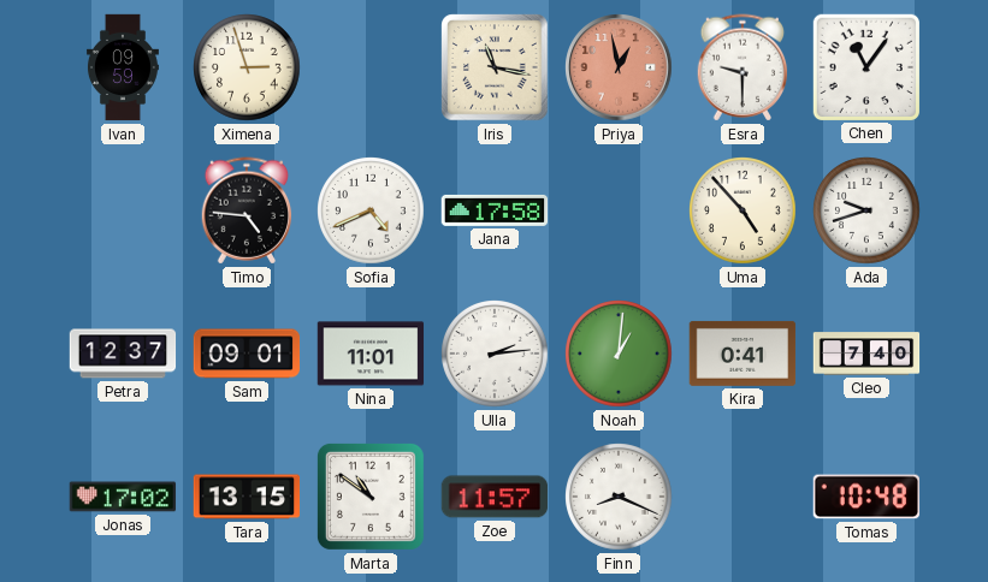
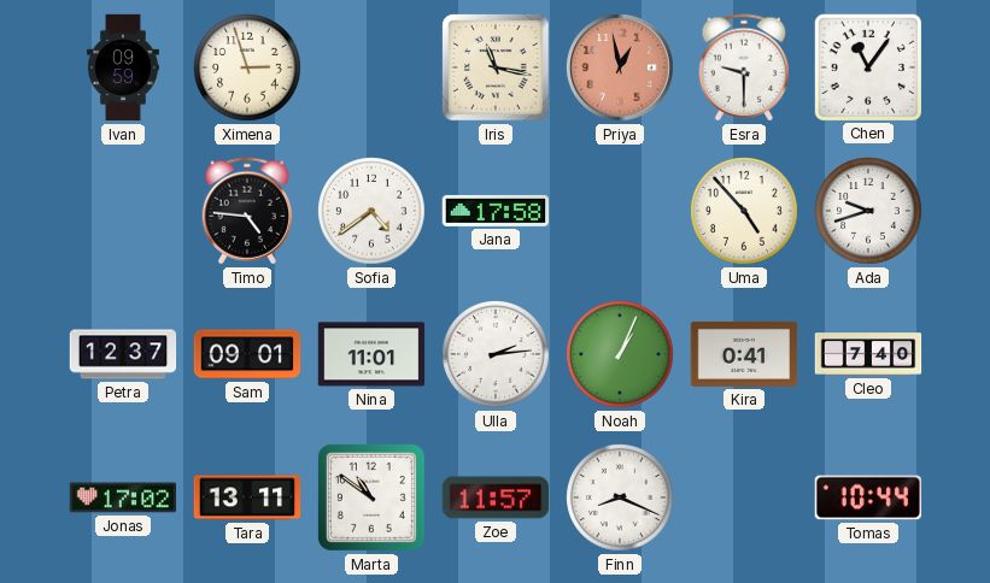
Sofia: 4:41 -> 4:39
Noah: 1:01 -> 1:04
Tara: 13:15 -> 13:11
Tomas: 10:48 -> 10:44
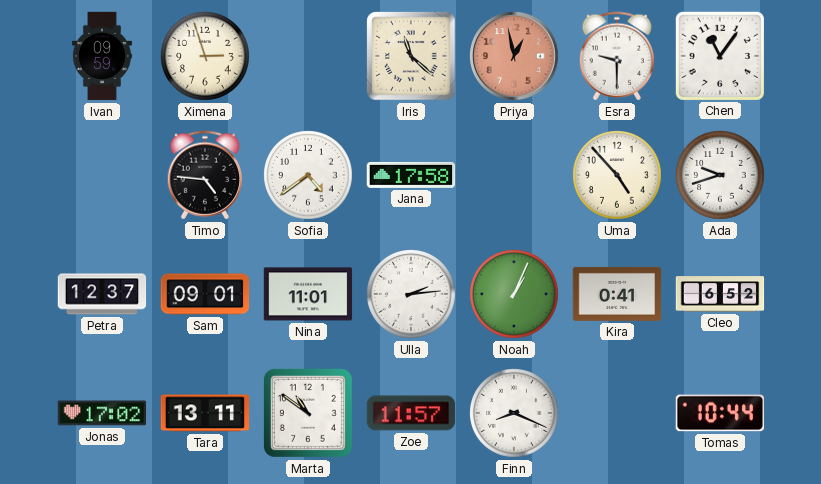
Iris: 11:17 -> 11:22
Cleo: 7:40 -> 6:52
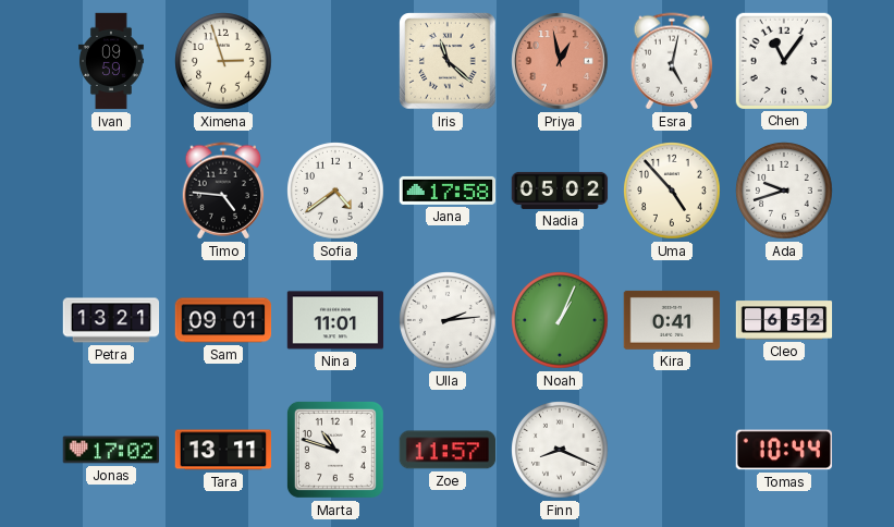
Esra: 9:30 -> 5:02
Nadia: none -> 05:02
Petra: 12:37 -> 13:21
Marta: 10:51 -> 10:48
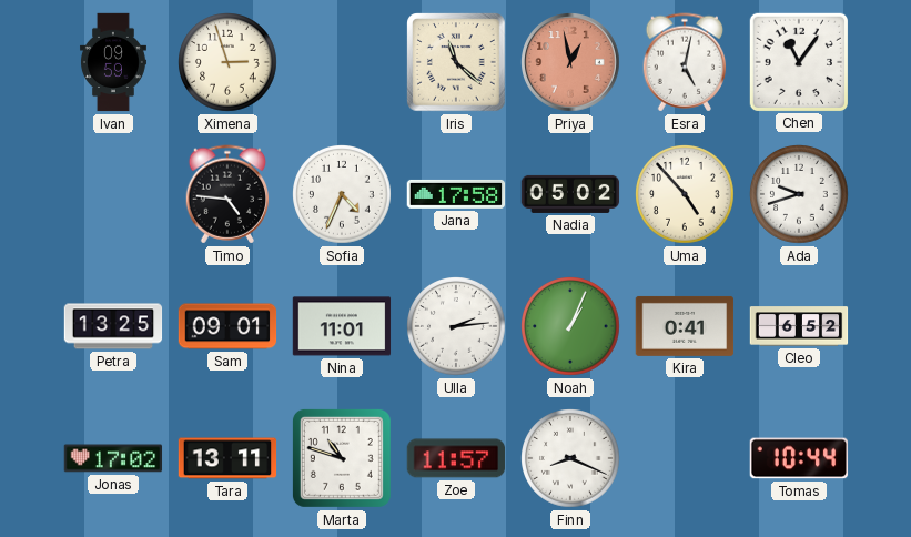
Sofia: 4:39 -> 4:34
Petra: 13:21 -> 13:25
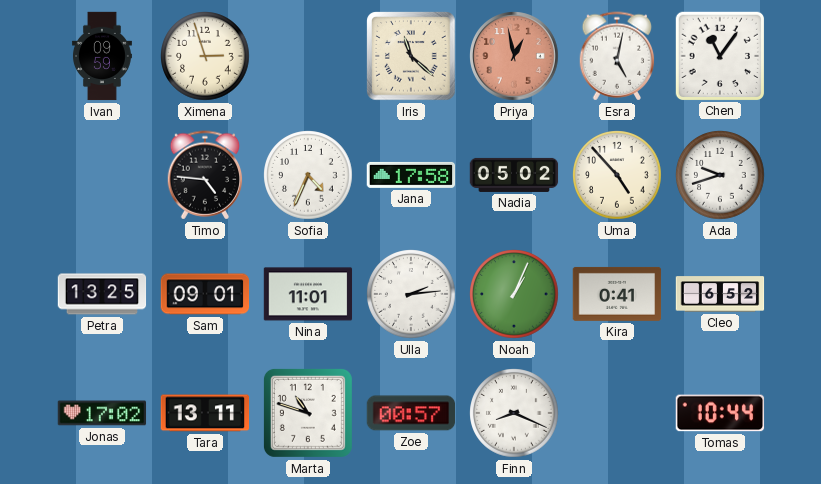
Zoe: 11:57 -> 00:57
